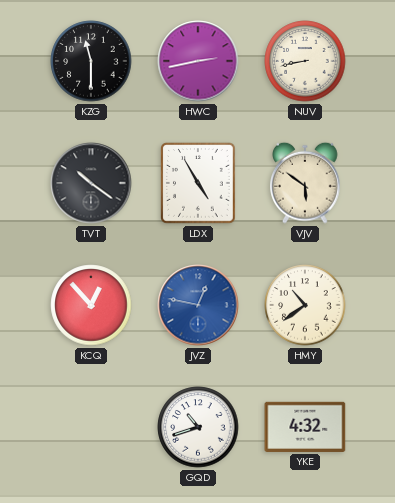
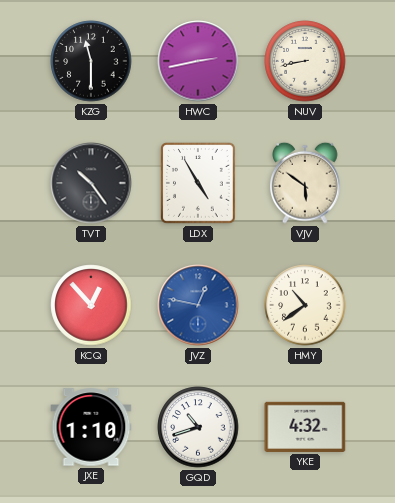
TVT: 10:21 -> 10:24
JXE: none -> 1:10
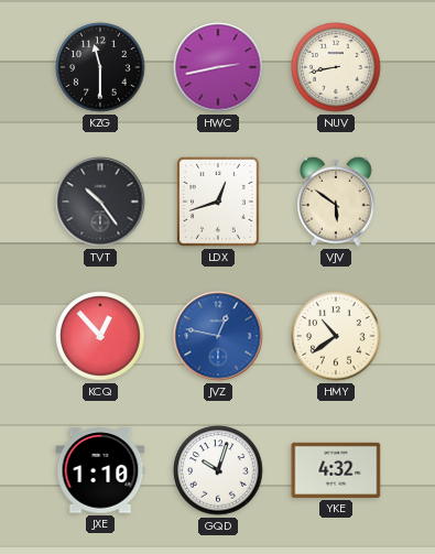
LDX: 4:55 -> 12:42
GQD: 10:42 -> 10:03
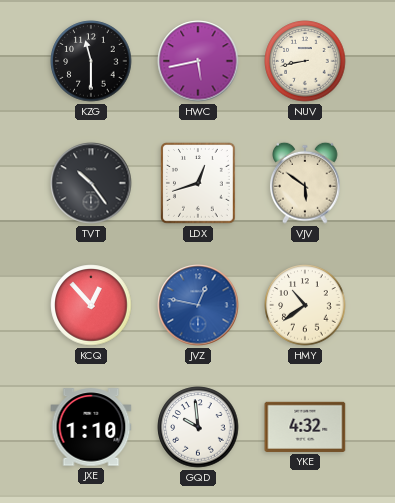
HWC: 2:43 -> 5:43
GQD: 10:03 -> 9:59
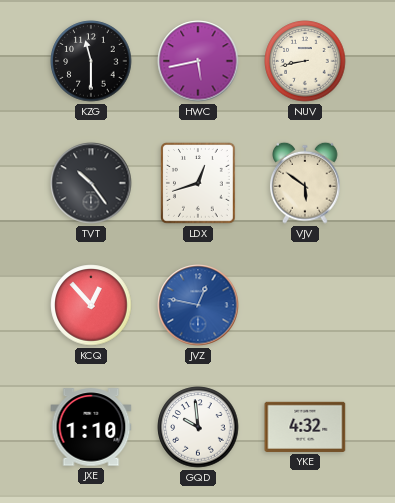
HMY: 10:39 -> none
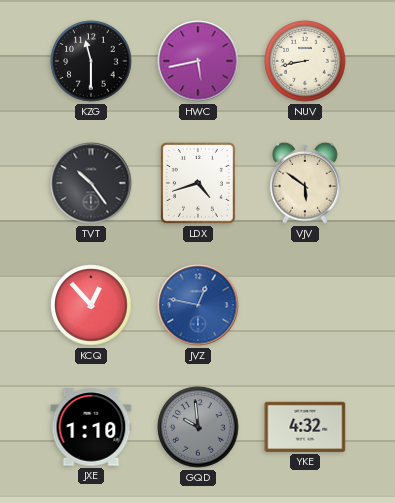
LDX: 12:42 -> 4:42
GQD dial: white -> grey
